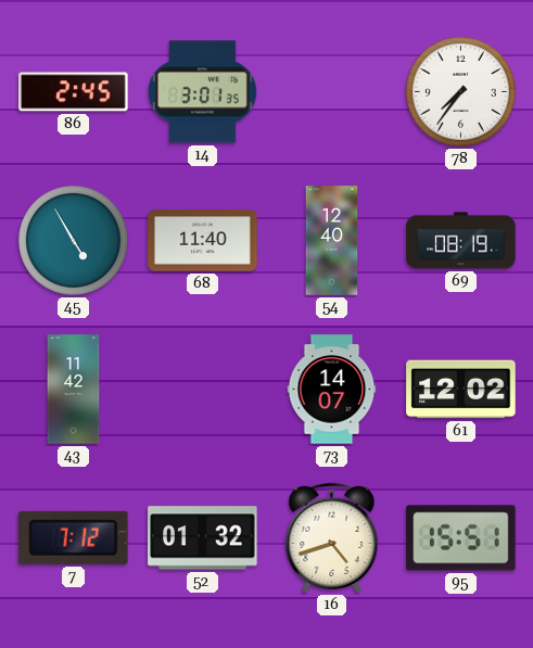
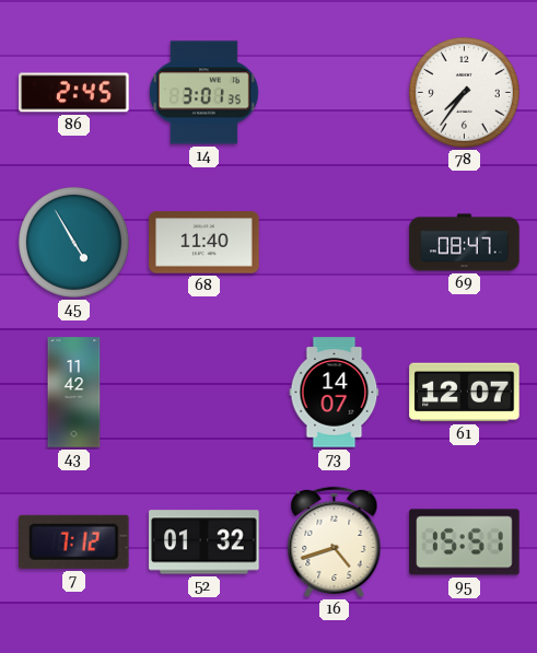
54: 12:40 -> none
69: 08:19 -> 08:47
61: 12:02 -> 12:07
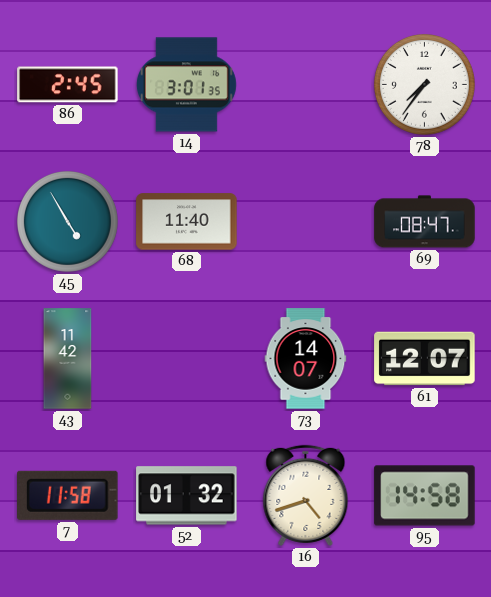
7: 7:12 -> 11:58
95: 15:51 -> 14:58
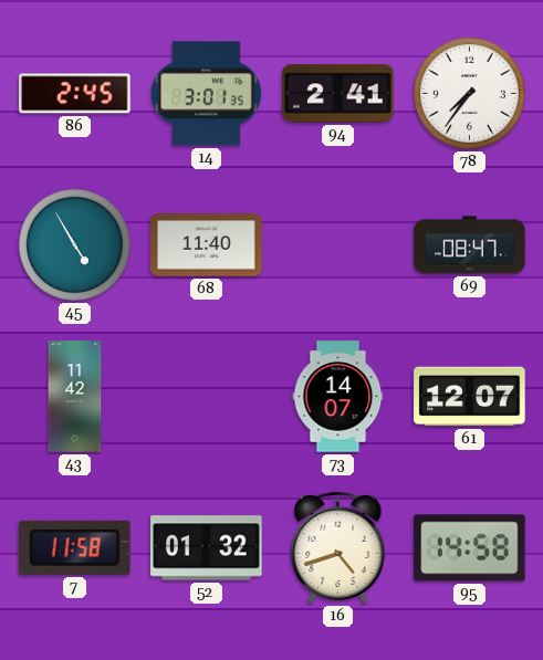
94: none -> 2:41
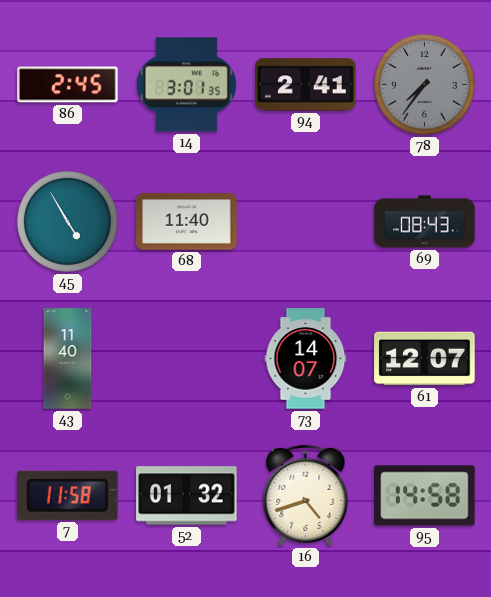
78 dial: white -> grey
69: 08:47 -> 08:43
43: 11:42 -> 11:40
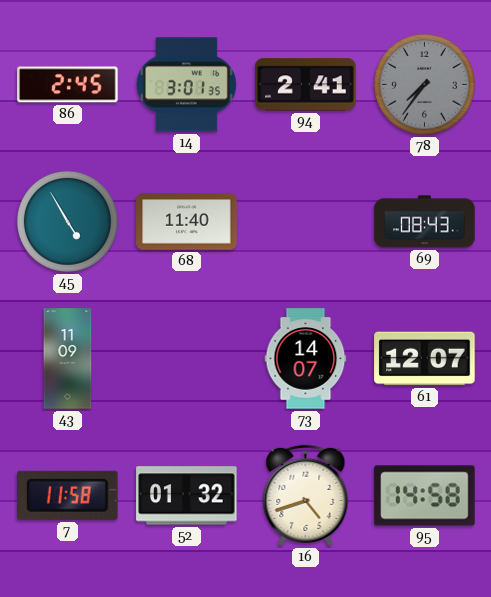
43: 11:40 -> 11:09
